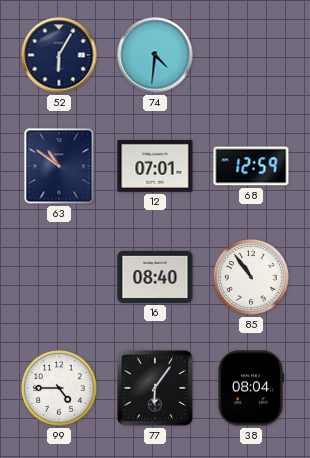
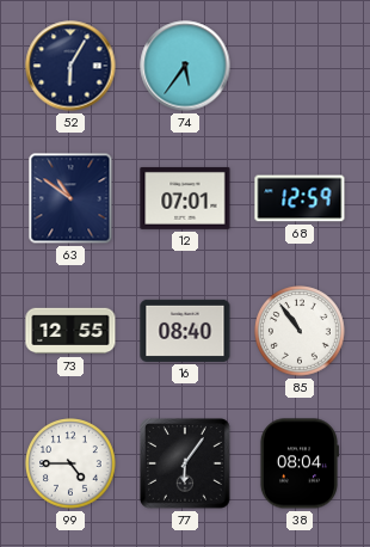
74: 4:31 -> 5:36
73: none -> 12:55
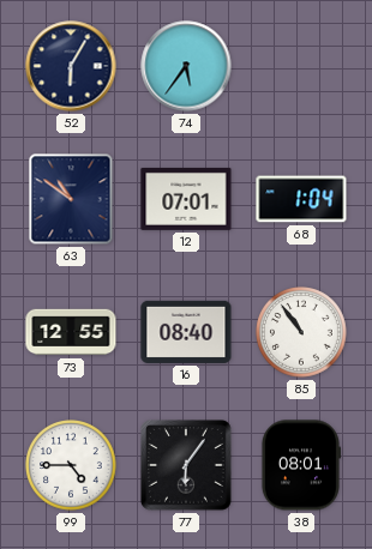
68: 12:59 -> 1:04
38: 08:04 -> 08:01
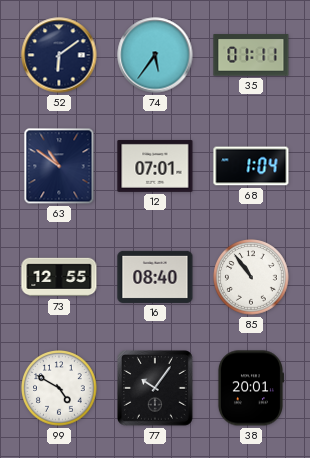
52: 6:05 -> 6:09
35: none -> 01:11
99: 4:45 -> 4:50
77: 6:06 -> 10:06
38: 08:01 -> 20:01
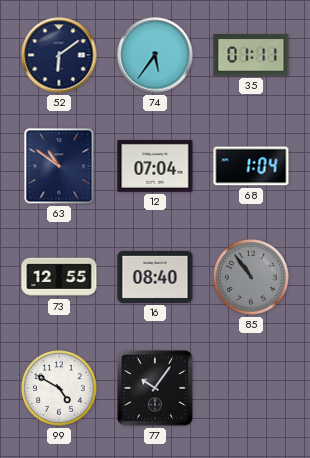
12: 07:01 -> 07:04
85 dial: white -> grey
38: 20:01 -> none
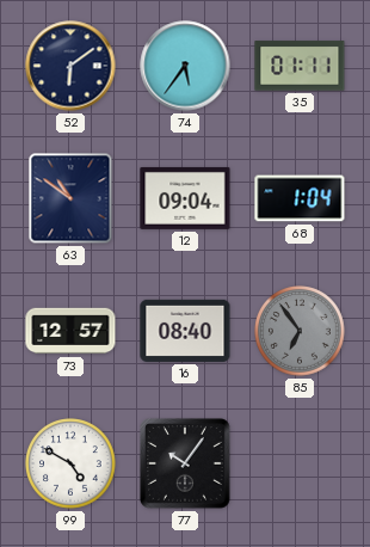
12: 07:04 -> 09:04
73: 12:55 -> 12:57
85: 10:54 -> 6:54
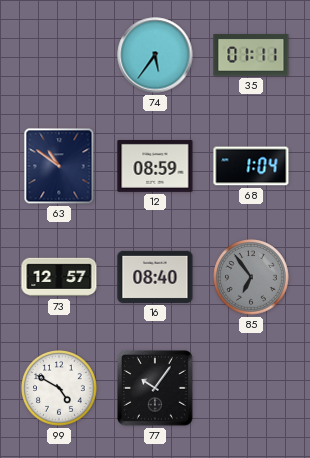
52: 6:09 -> none
12: 09:04 -> 08:59
